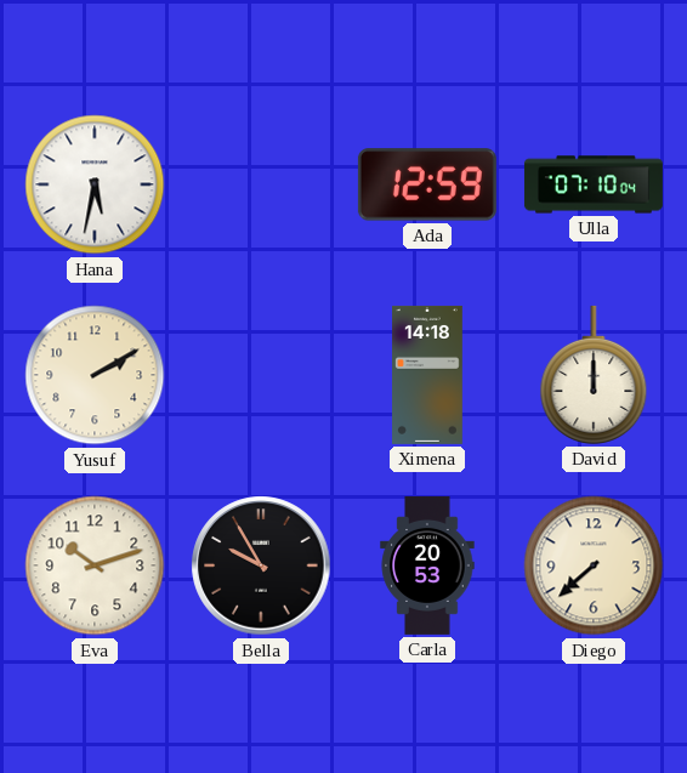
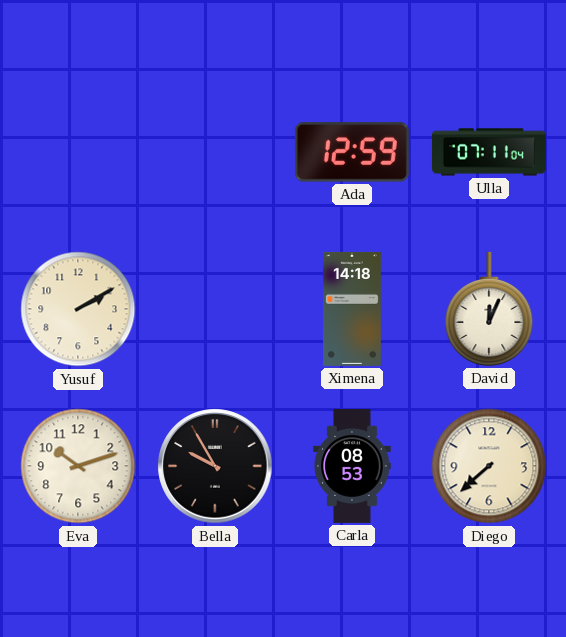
Hana: 5:32 -> none
Ulla: 07:10 -> 07:11
David: 12:00 -> 12:04
Carla: 20:53 -> 08:53
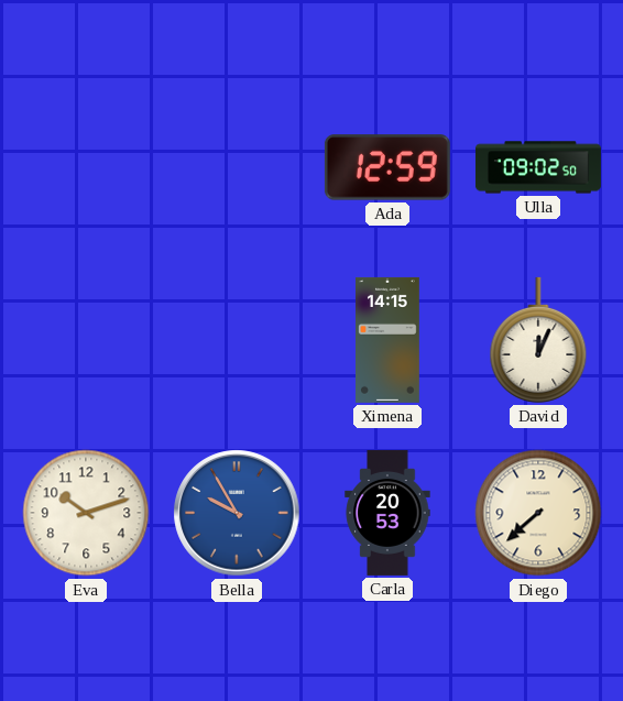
Ulla: 07:11 -> 09:02
Yusuf: 2:10 -> none
Ximena: 14:18 -> 14:15
Bella dial: black -> blue
Carla: 08:53 -> 20:53
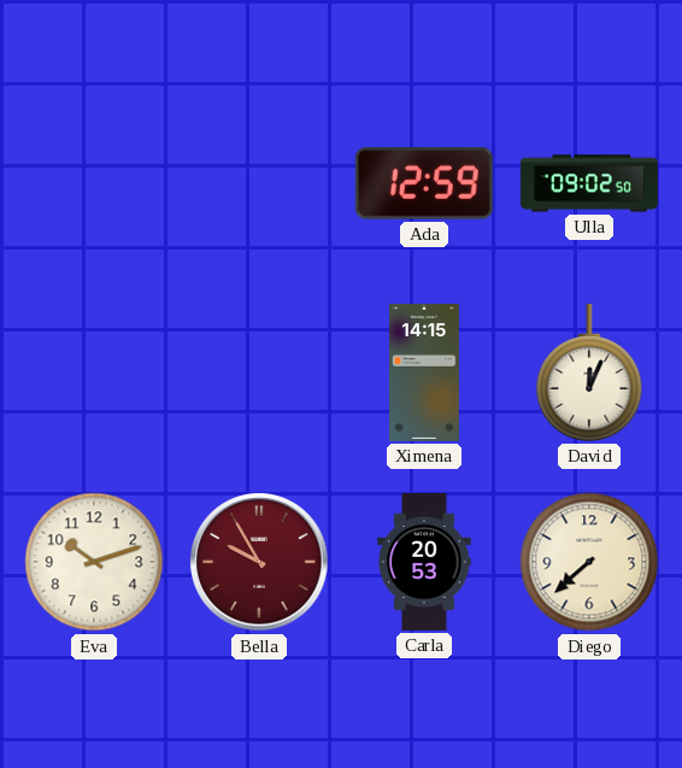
Bella dial: blue -> burgundy
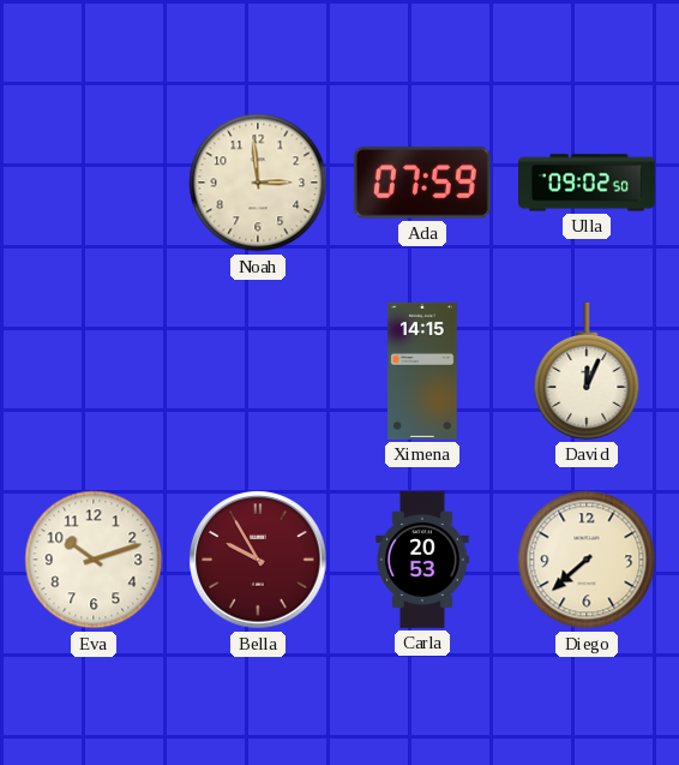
Noah: none -> 2:59
Ada: 12:59 -> 07:59
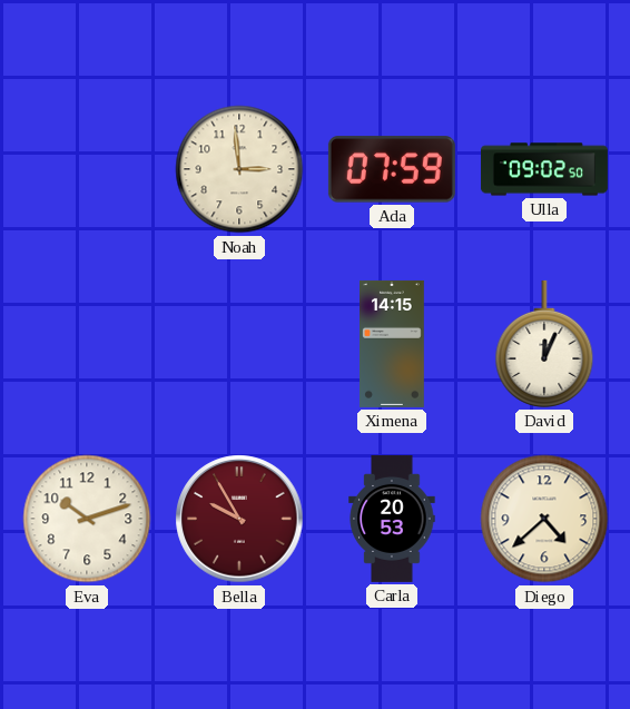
Diego: 7:38 -> 4:38
